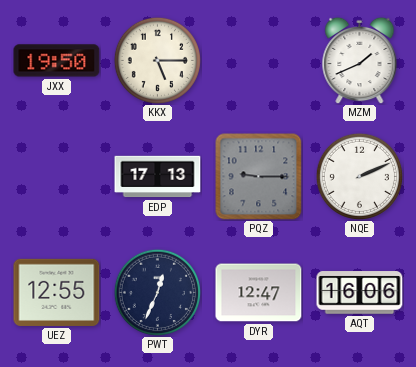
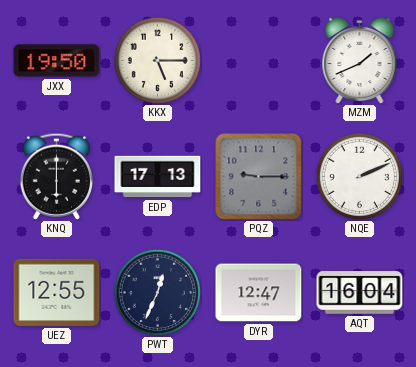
KNQ: none -> 6:00
AQT: 16:06 -> 16:04
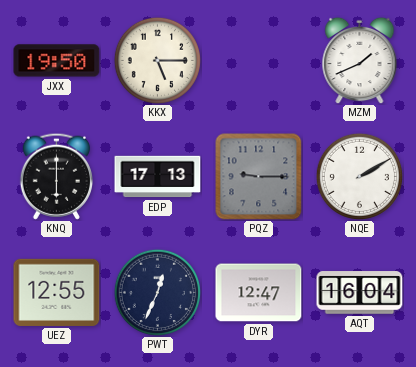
NQE: 2:11 -> 2:10
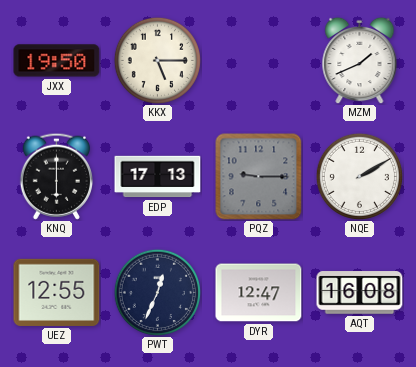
AQT: 16:04 -> 16:08
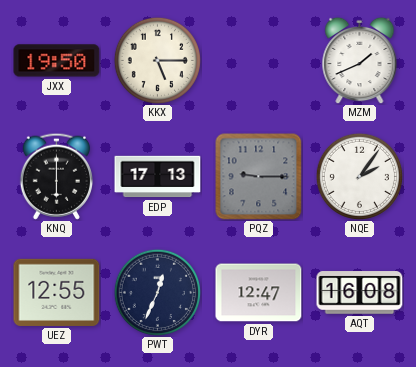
NQE: 2:10 -> 2:06
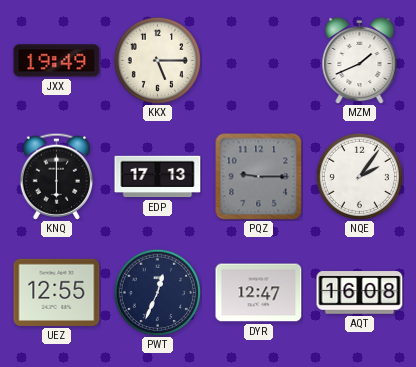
JXX: 19:50 -> 19:49
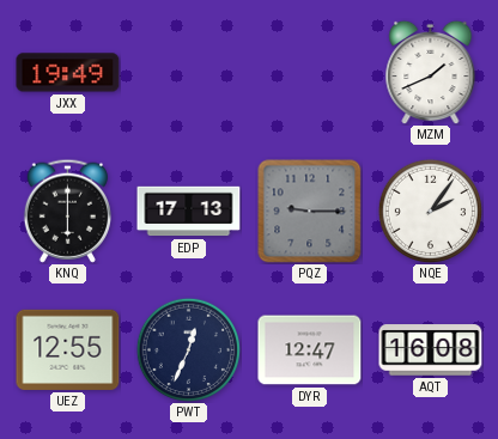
KKX: 5:15 -> none
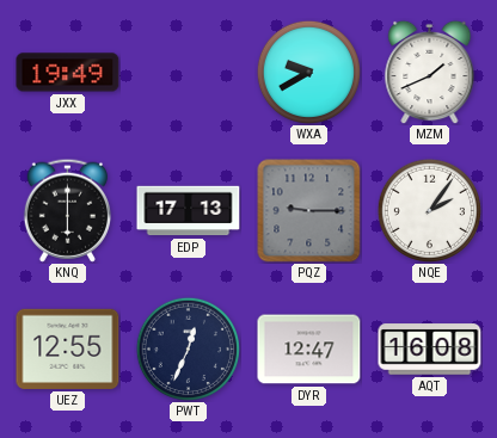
WXA: none -> 9:40
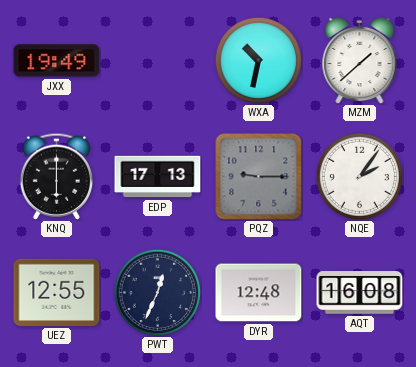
WXA: 9:40 -> 10:32
MZM: 1:41 -> 1:38
DYR: 12:47 -> 12:48
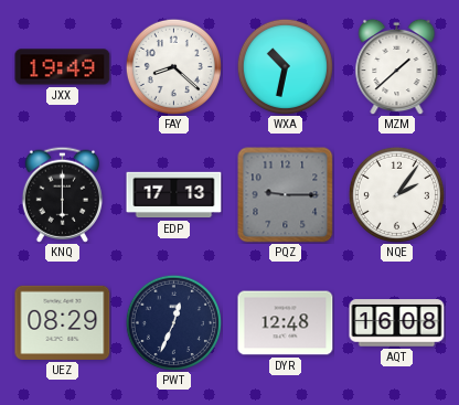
FAY: none -> 8:22
UEZ: 12:55 -> 08:29
